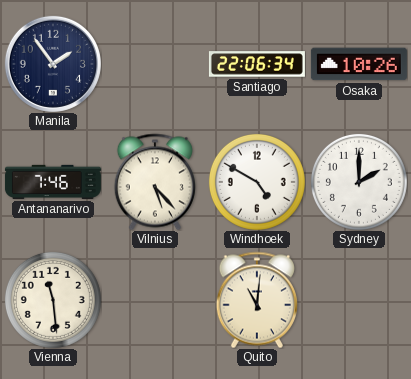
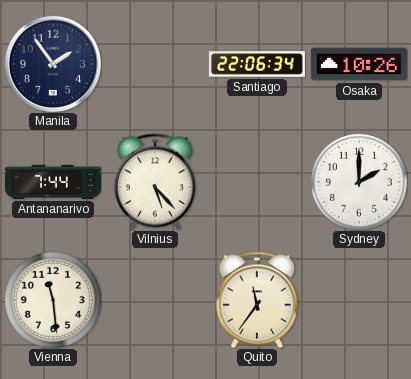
Antananarivo: 7:46 -> 7:44
Windhoek: 4:50 -> none
Quito: 11:01 -> 11:36
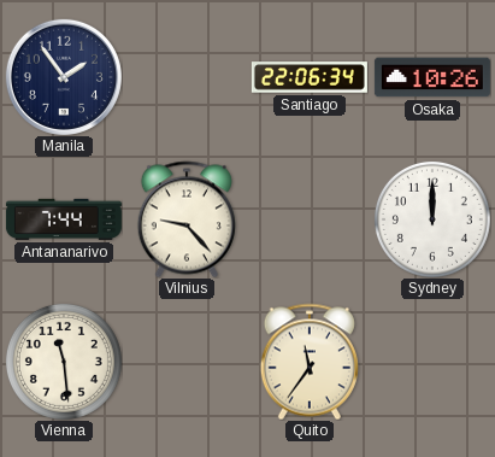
Vilnius: 5:23 -> 9:23
Sydney: 2:00 -> 12:00
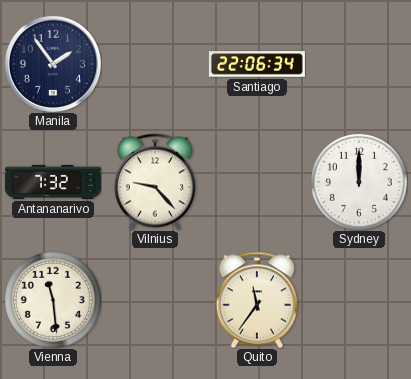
Osaka: 10:26 -> none
Antananarivo: 7:44 -> 7:32
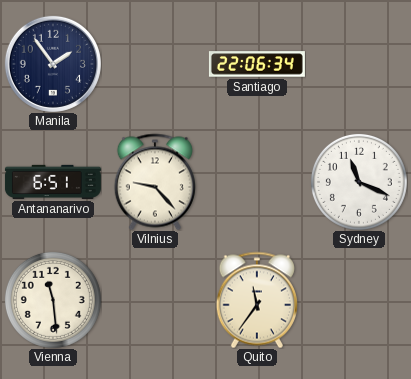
Antananarivo: 7:32 -> 6:51
Sydney: 12:00 -> 11:19
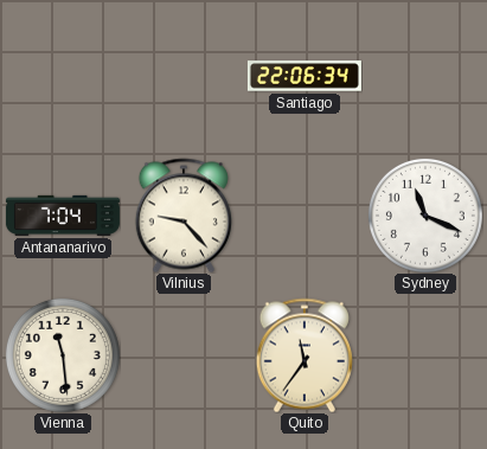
Manila: 1:54 -> none
Antananarivo: 6:51 -> 7:04
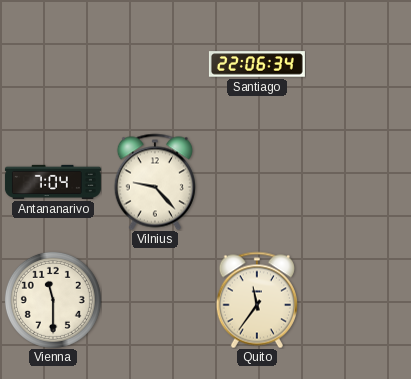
Sydney: 11:19 -> none
Vienna: 11:29 -> 11:30
